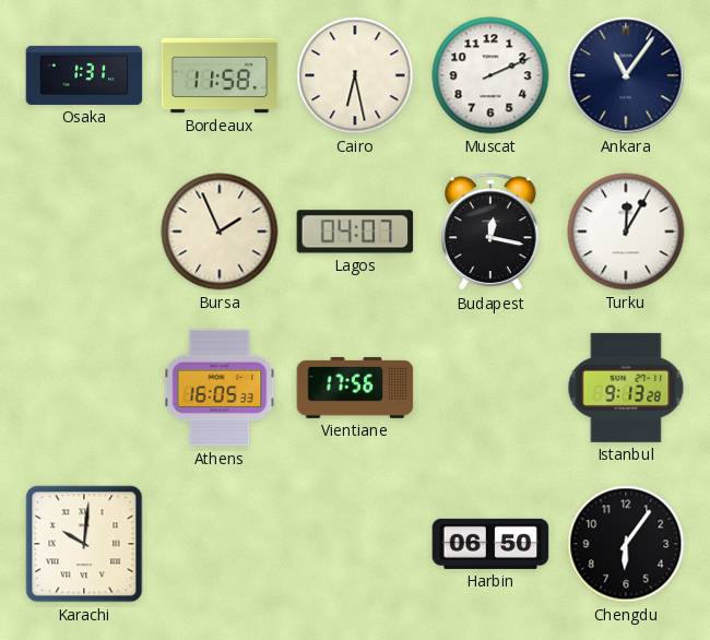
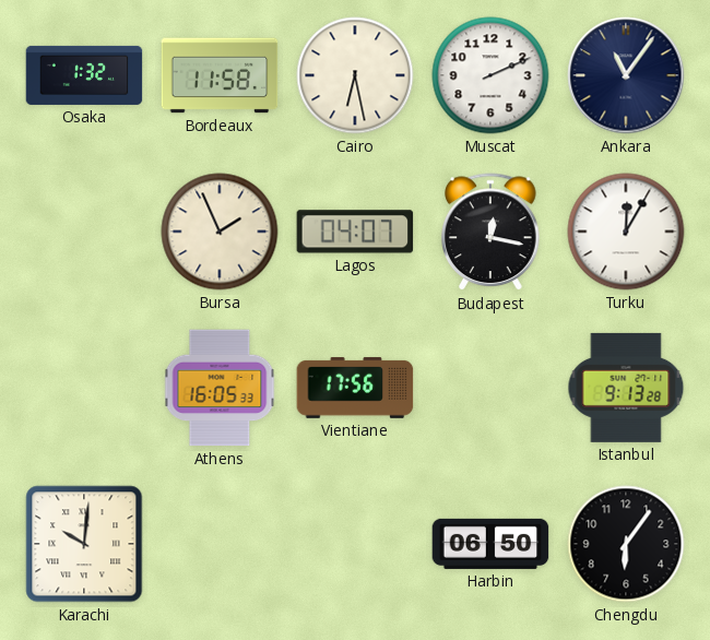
Osaka: 1:31 -> 1:32
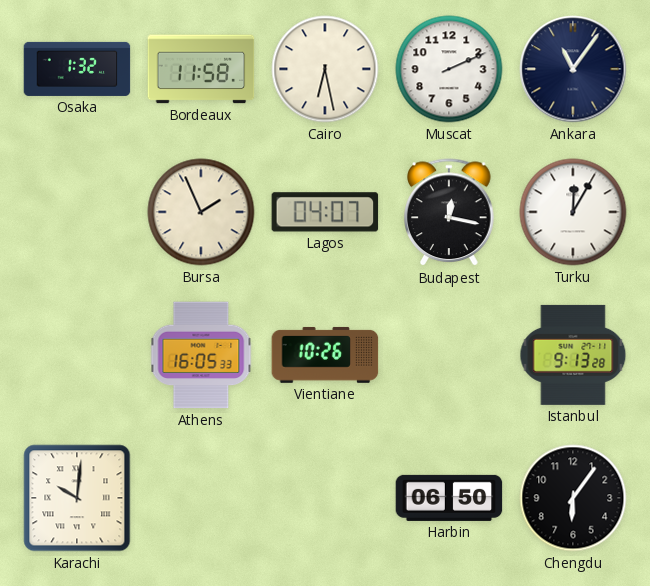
Vientiane: 17:56 -> 10:26
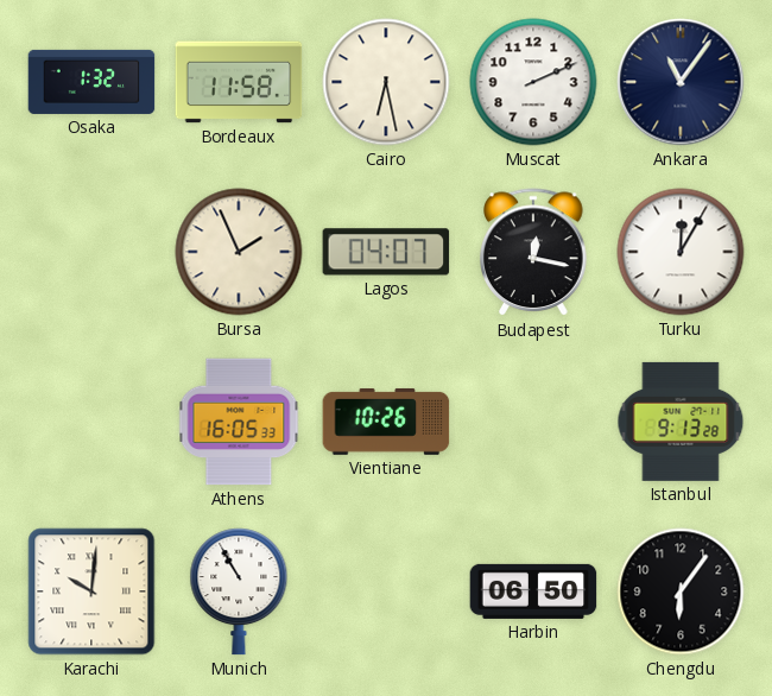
Munich: none -> 10:55
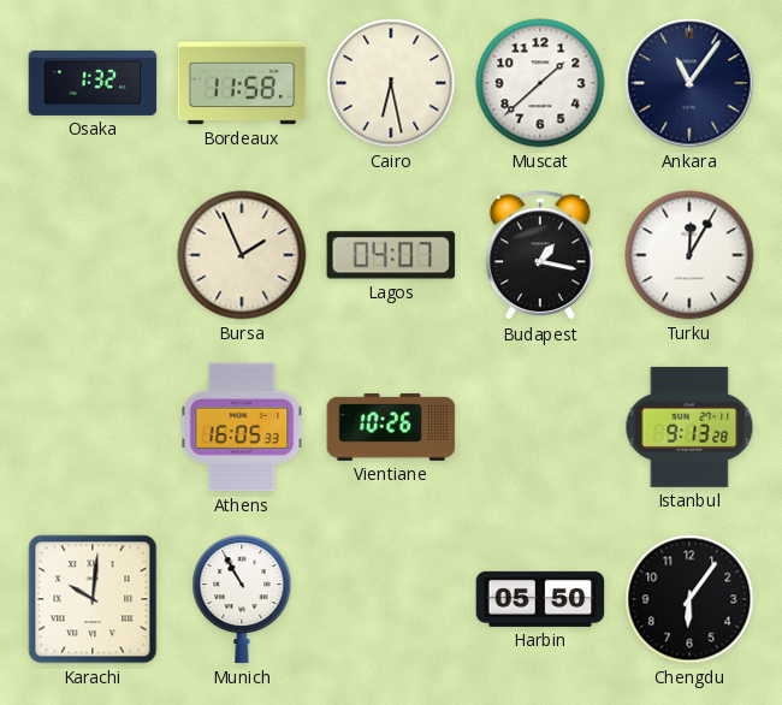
Muscat: 2:11 -> 1:38
Budapest: 12:17 -> 1:17
Harbin: 06:50 -> 05:50
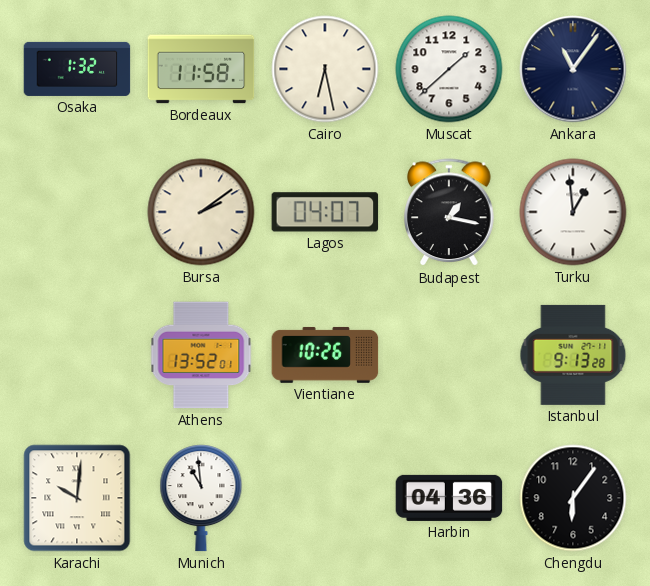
Bursa: 1:56 -> 2:09
Turku: 12:05 -> 12:59
Athens: 16:05 -> 13:52
Munich: 10:55 -> 10:59
Harbin: 05:50 -> 04:36
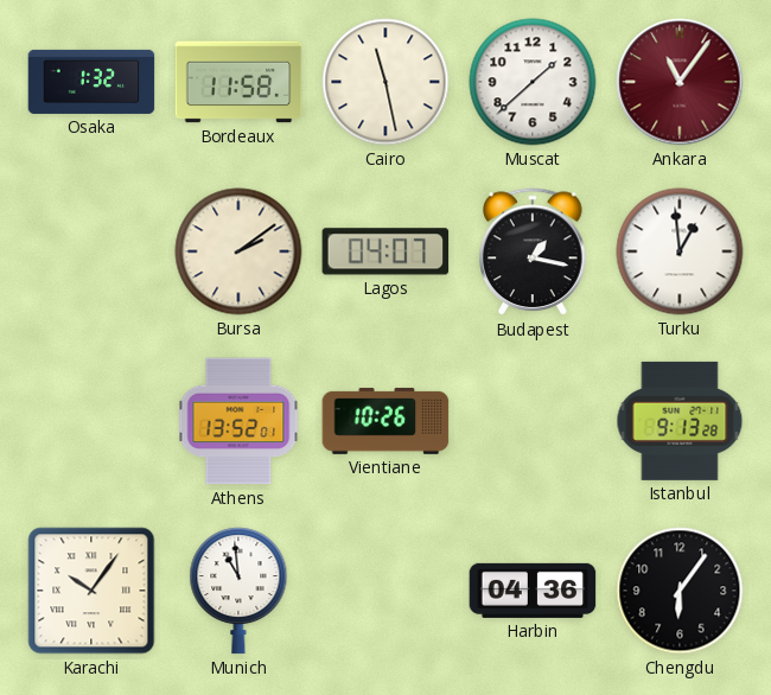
Cairo: 6:28 -> 11:28
Ankara dial: navy -> burgundy
Karachi: 10:01 -> 10:06
